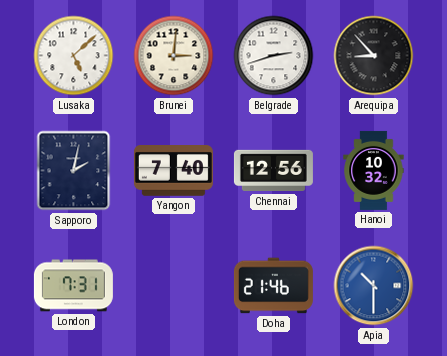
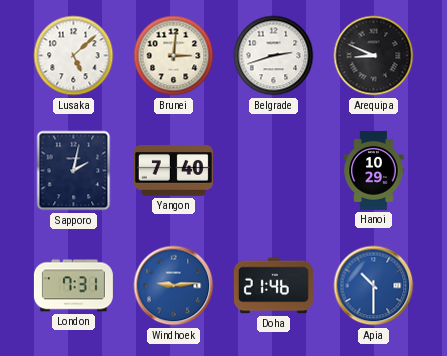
Arequipa: 8:53 -> 8:49
Chennai: 12:56 -> none
Hanoi: 10:32 -> 10:29
Windhoek: none -> 9:14
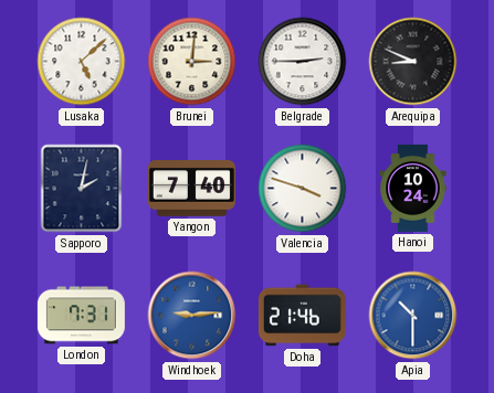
Belgrade: 2:42 -> 2:45
Valencia: none -> 3:48
Hanoi: 10:29 -> 10:24
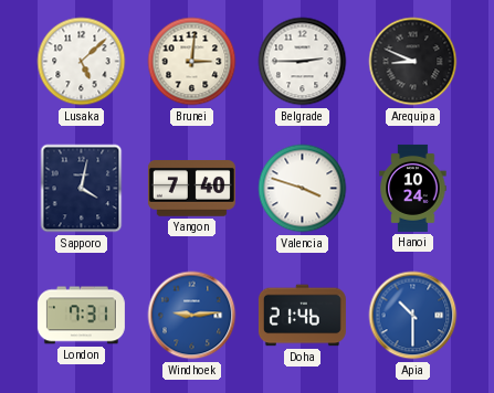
Sapporo: 2:02 -> 4:02
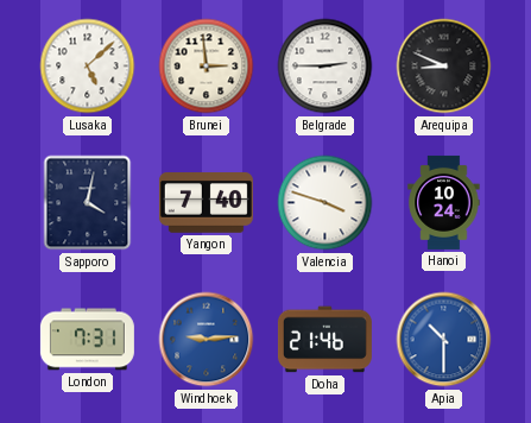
Brunei: 3:01 -> 2:59
